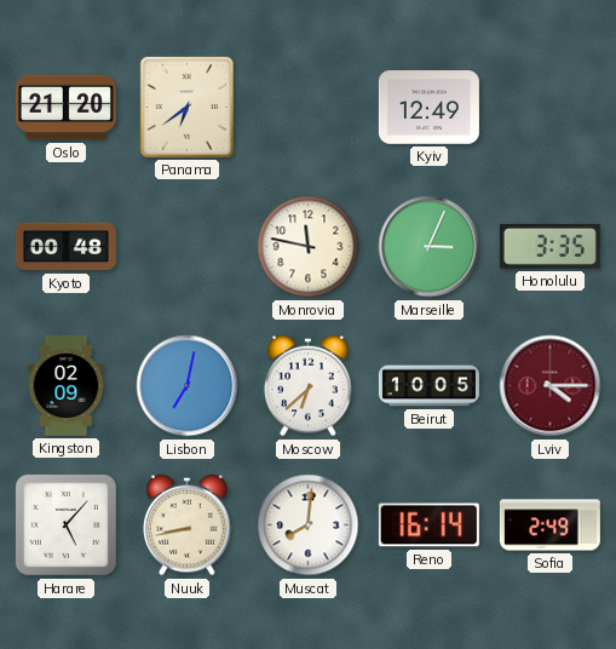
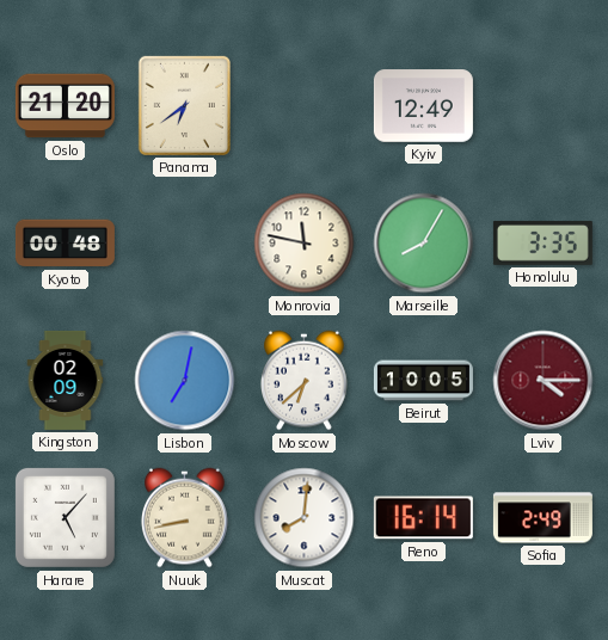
Marseille: 3:04 -> 8:05
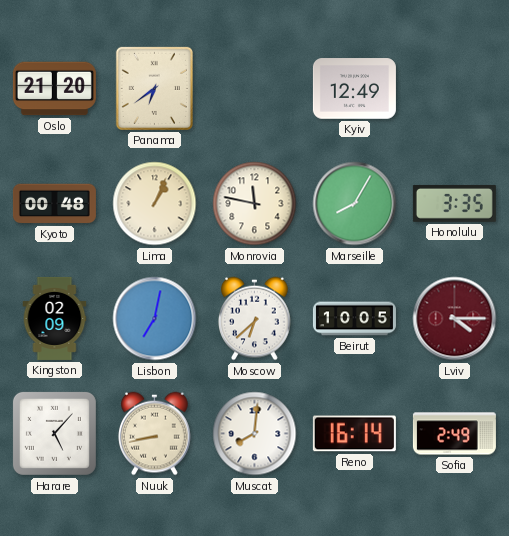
Lima: none -> 1:04
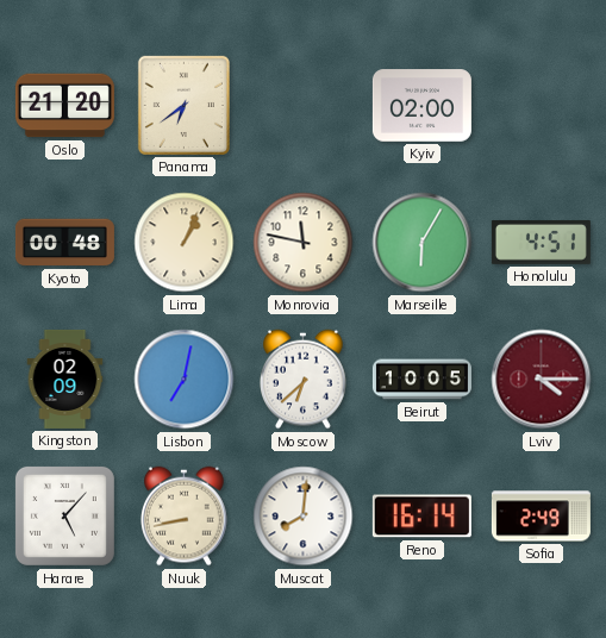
Kyiv: 12:49 -> 02:00
Marseille: 8:05 -> 6:05
Honolulu: 3:35 -> 4:51
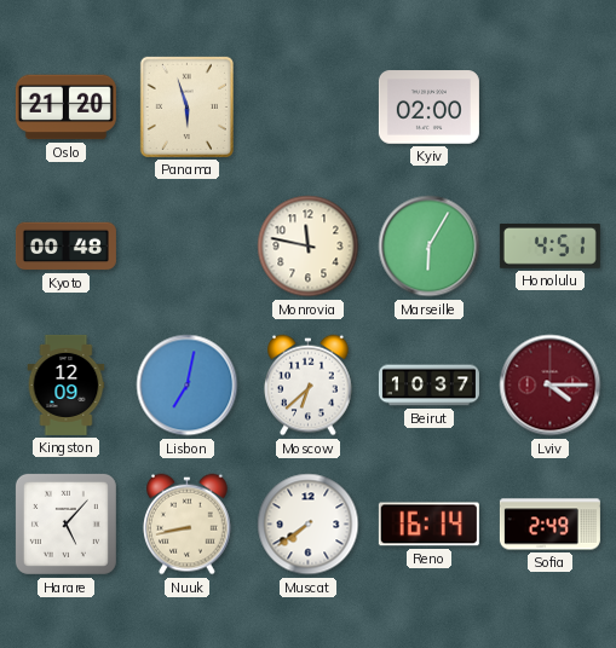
Panama: 6:39 -> 5:57
Lima: 1:04 -> none
Kingston: 02:09 -> 12:09
Beirut: 10:05 -> 10:37
Muscat: 8:01 -> 7:39
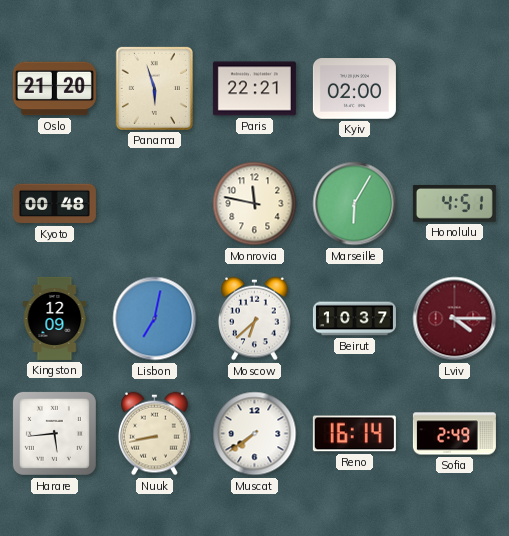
Paris: none -> 22:21
Harare: 5:07 -> 5:44
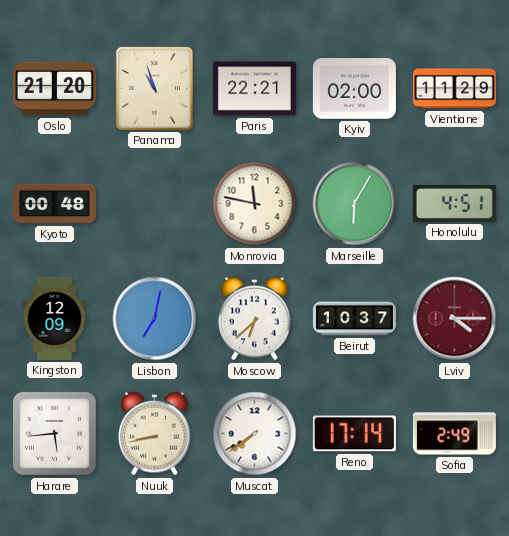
Panama: 5:57 -> 10:57
Vientiane: none -> 11:29
Reno: 16:14 -> 17:14
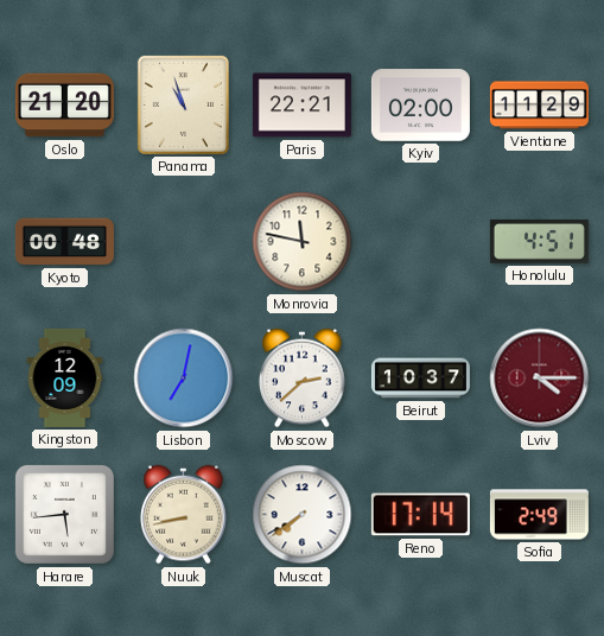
Marseille: 6:05 -> none
Moscow: 6:38 -> 2:38
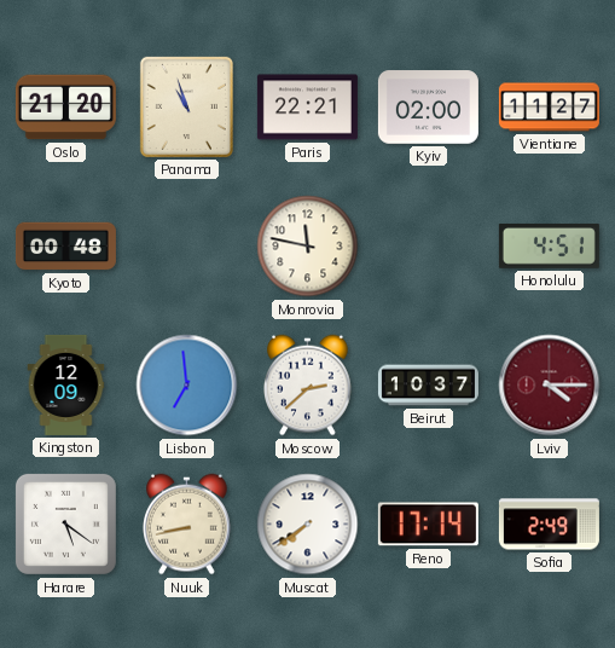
Vientiane: 11:29 -> 11:27
Lisbon: 7:02 -> 6:59
Harare: 5:44 -> 5:21
